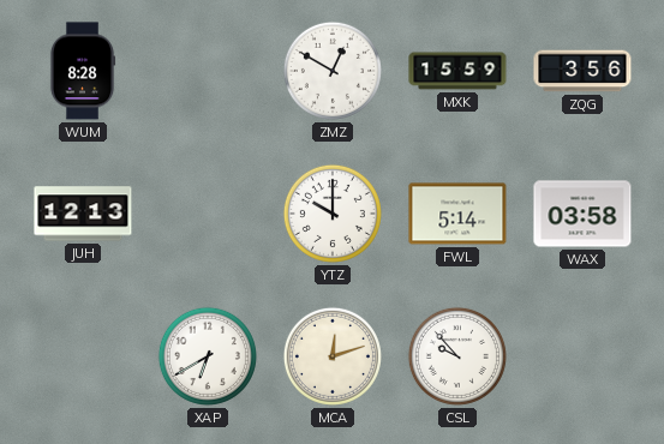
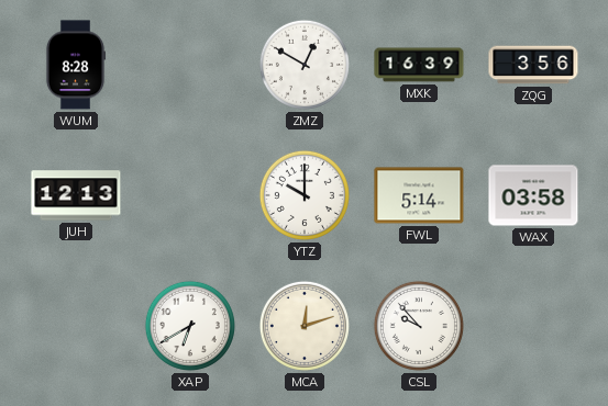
MXK: 15:59 -> 16:39
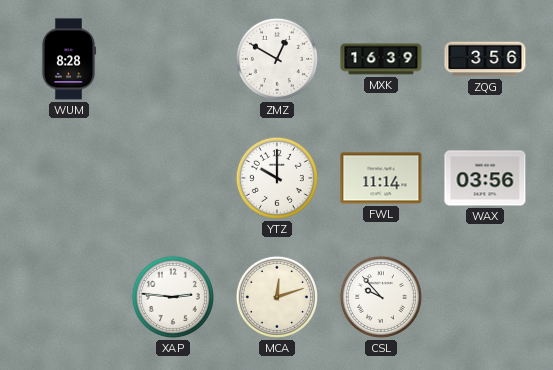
JUH: 12:13 -> none
FWL: 5:14 -> 11:14
WAX: 03:58 -> 03:56
XAP: 6:40 -> 2:46
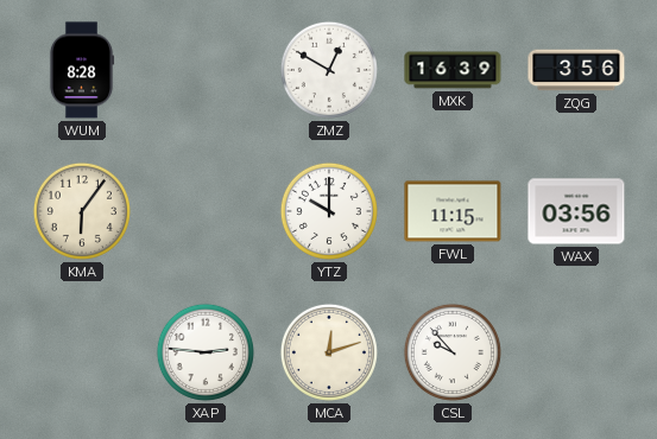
KMA: none -> 6:06
FWL: 11:14 -> 11:15
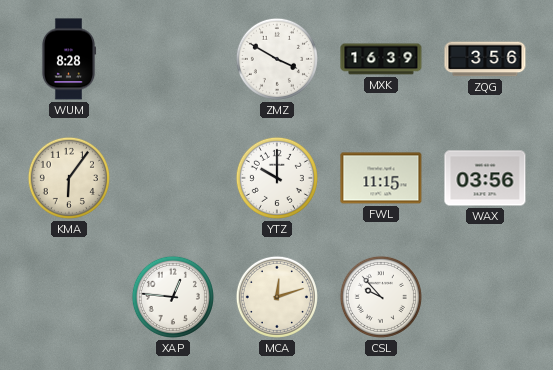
ZMZ: 12:50 -> 3:50
XAP: 2:46 -> 12:46
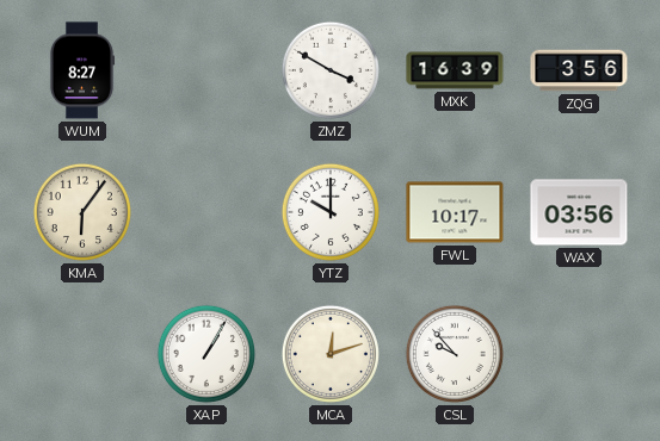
WUM: 8:28 -> 8:27
FWL: 11:15 -> 10:17
XAP: 12:46 -> 1:05
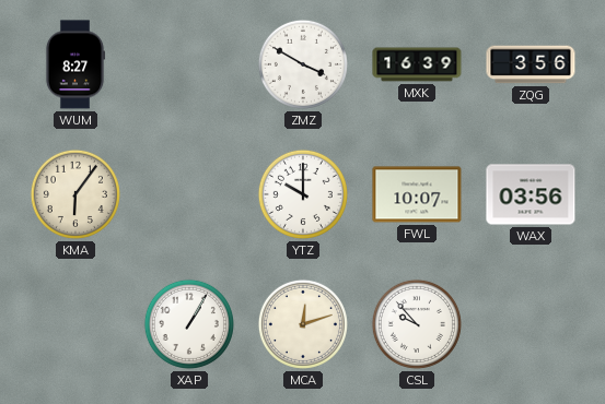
FWL: 10:17 -> 10:07
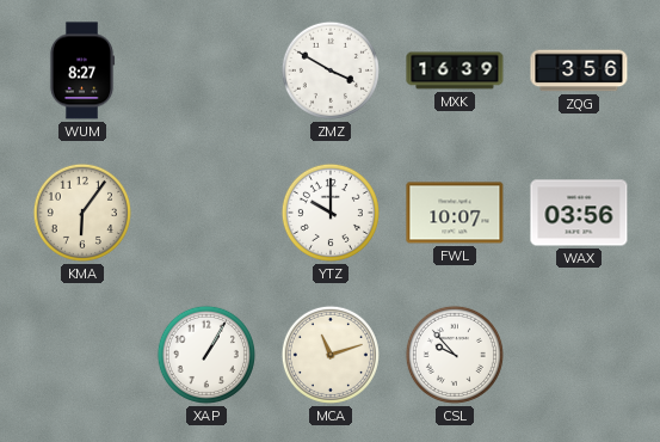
MCA: 12:12 -> 11:12
